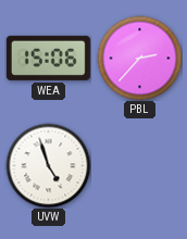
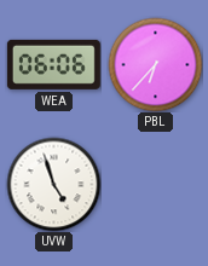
WEA: 15:06 -> 06:06
PBL: 2:37 -> 6:37
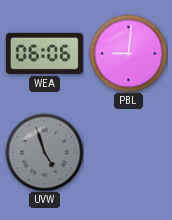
PBL: 6:37 -> 9:01
UVW dial: white -> grey
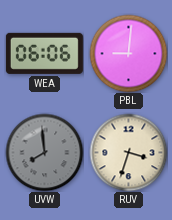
UVW: 4:57 -> 7:59
RUV: none -> 3:33
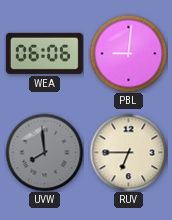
RUV: 3:33 -> 6:45
